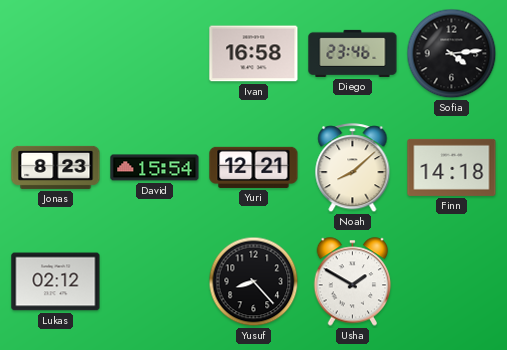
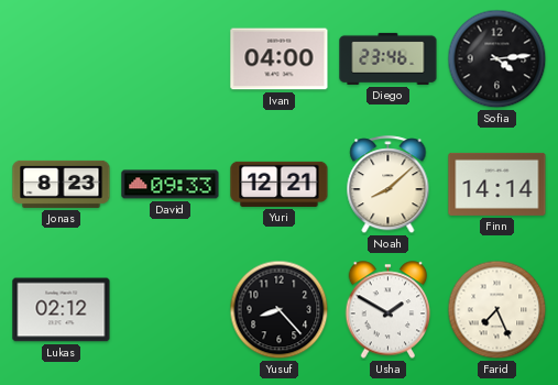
Ivan: 16:58 -> 04:00
David: 15:54 -> 09:33
Finn: 14:18 -> 14:14
Farid: none -> 7:26
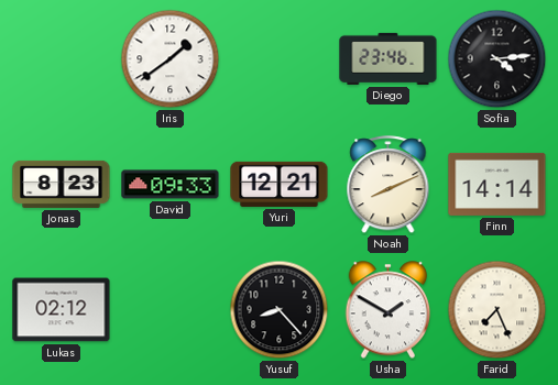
Iris: none -> 1:39
Ivan: 04:00 -> none
Noah: 8:08 -> 8:11
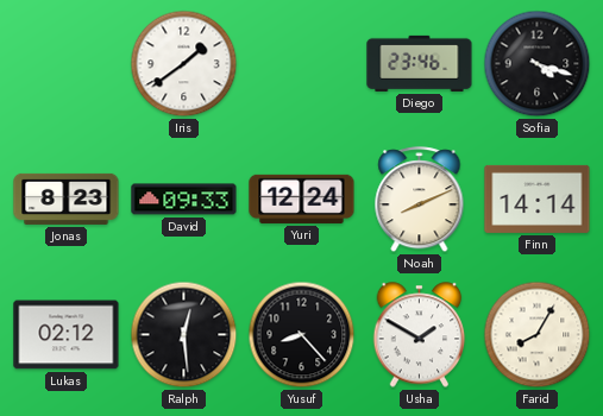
Sofia: 4:14 -> 4:18
Yuri: 12:21 -> 12:24
Ralph: none -> 12:29
Farid: 7:26 -> 8:05
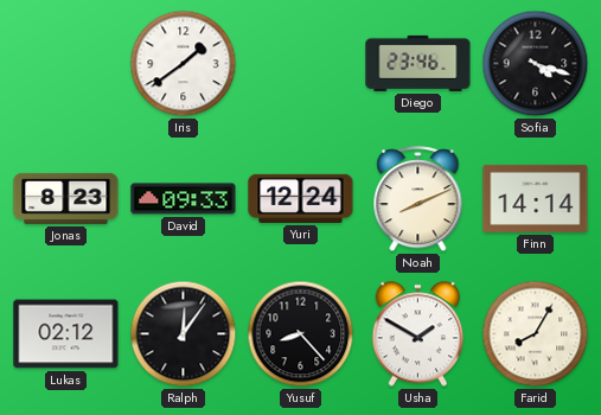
Ralph: 12:29 -> 12:06
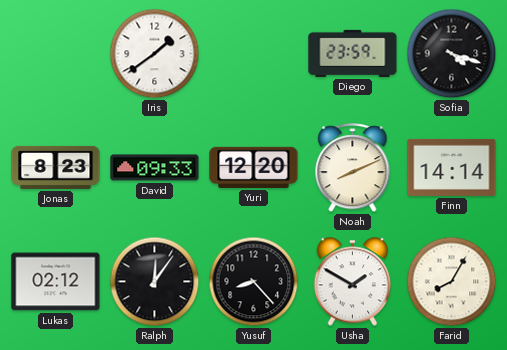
Diego: 23:46 -> 23:59
Yuri: 12:24 -> 12:20
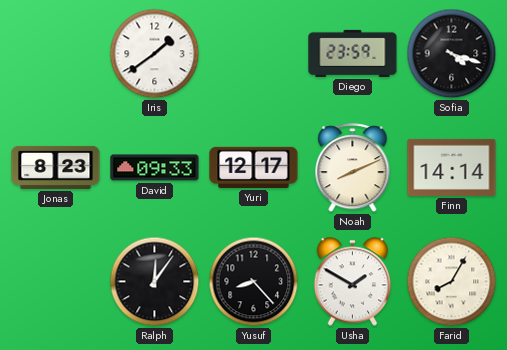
Yuri: 12:20 -> 12:17
Lukas: 02:12 -> none
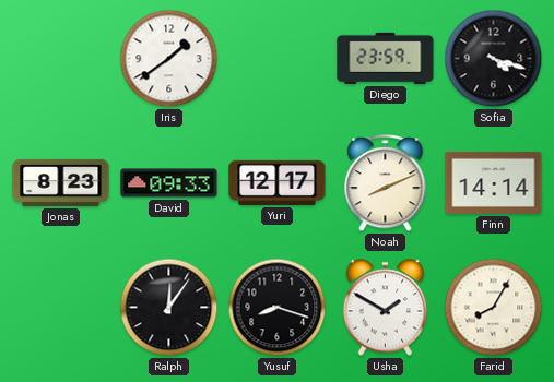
Yusuf: 8:23 -> 8:18
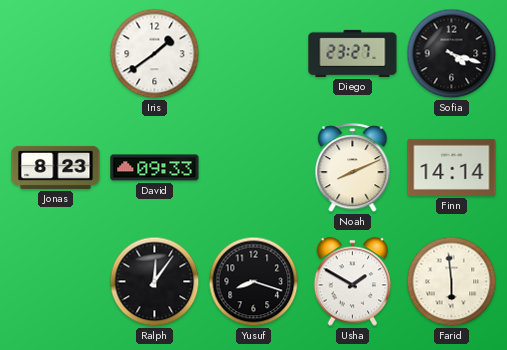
Diego: 23:59 -> 23:27
Yuri: 12:17 -> none
Farid: 8:05 -> 5:59
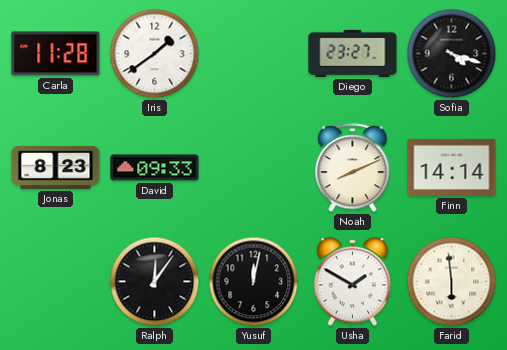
Carla: none -> 11:28
Yusuf: 8:18 -> 12:02
